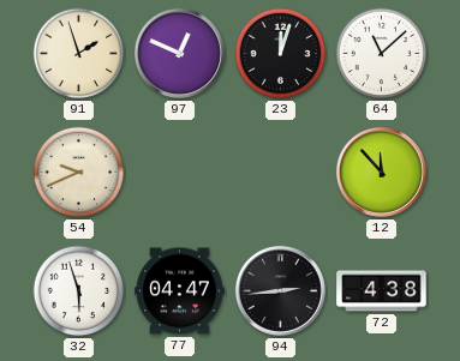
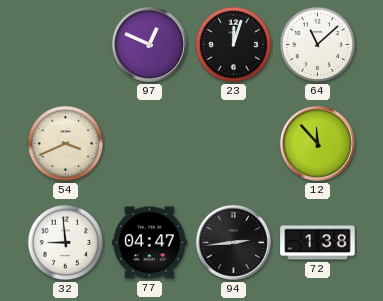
91: 1:57 -> none
54: 9:41 -> 3:41
32: 5:57 -> 8:59
72: 4:38 -> 1:38
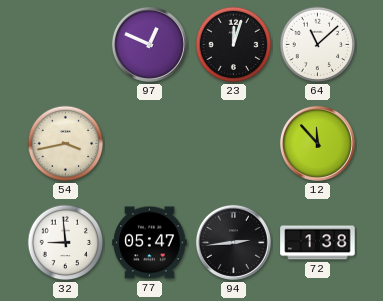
54: 3:41 -> 3:43
77: 04:47 -> 05:47
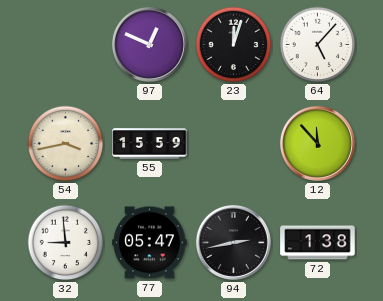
64: 11:08 -> 5:07
55: none -> 15:59
94: 2:44 -> 2:43
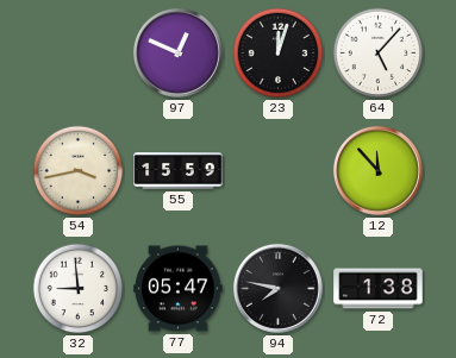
94: 2:43 -> 7:47
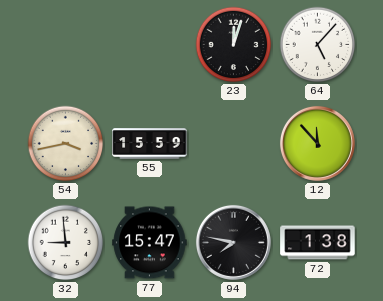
97: 12:49 -> none
77: 05:47 -> 15:47
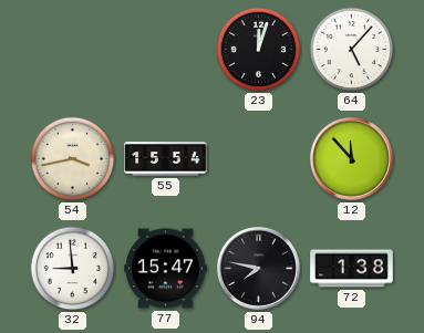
55: 15:59 -> 15:54
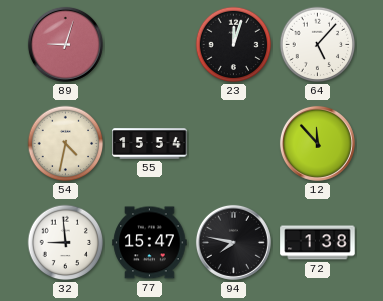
89: none -> 9:03
54: 3:43 -> 4:32
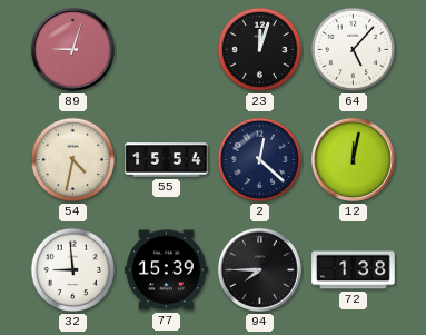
2: none -> 12:22
12: 11:53 -> 12:02
77: 15:47 -> 15:39
94: 7:47 -> 7:45
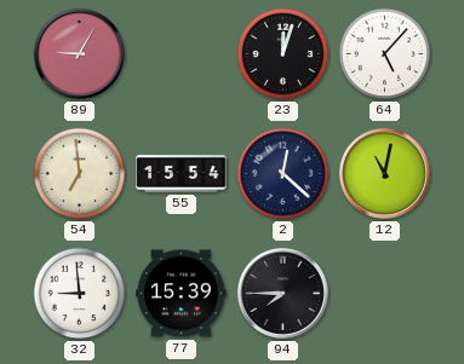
89: 9:03 -> 9:05
54: 4:32 -> 6:59
12: 12:02 -> 11:02
72: 1:38 -> none
